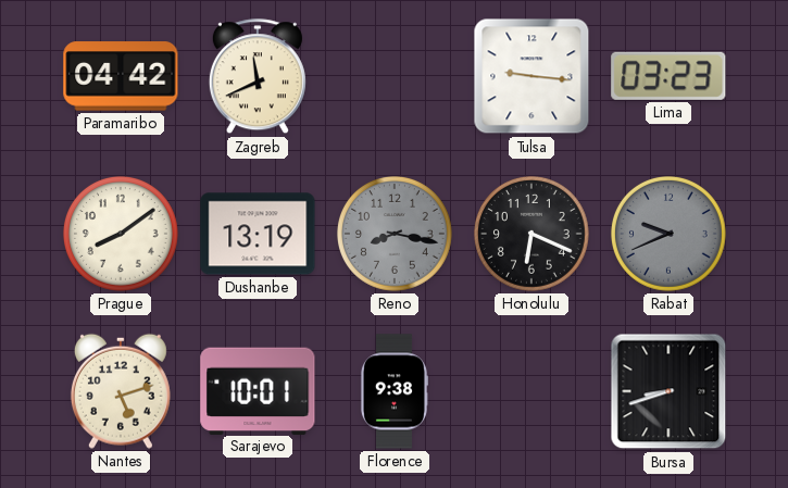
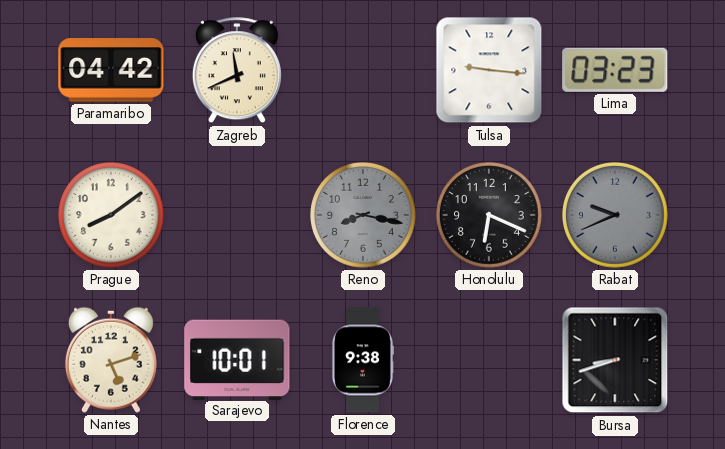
Dushanbe: 13:19 -> none
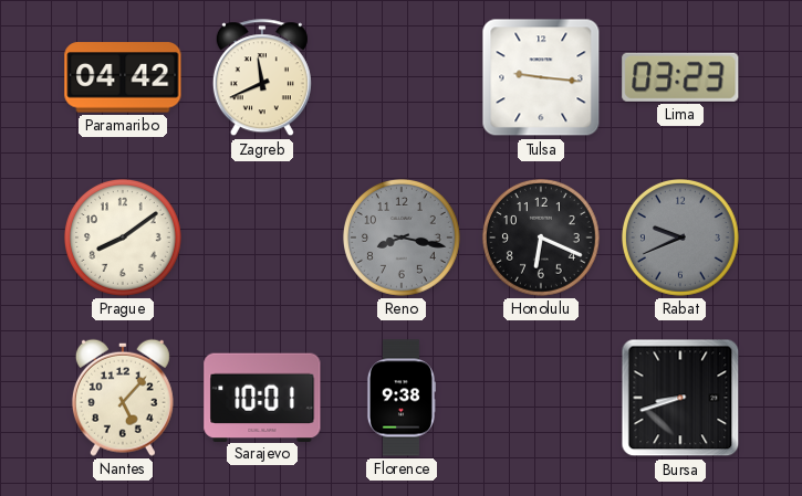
Nantes: 5:12 -> 5:07
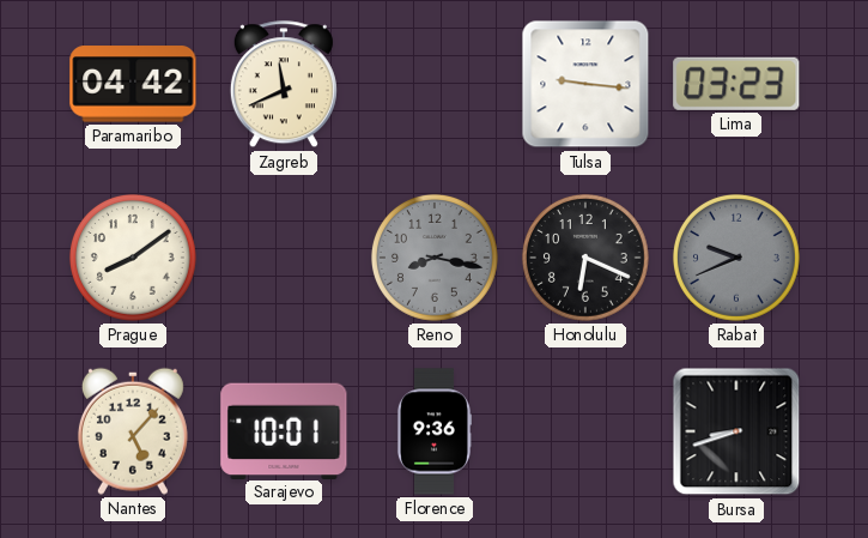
Florence: 9:38 -> 9:36
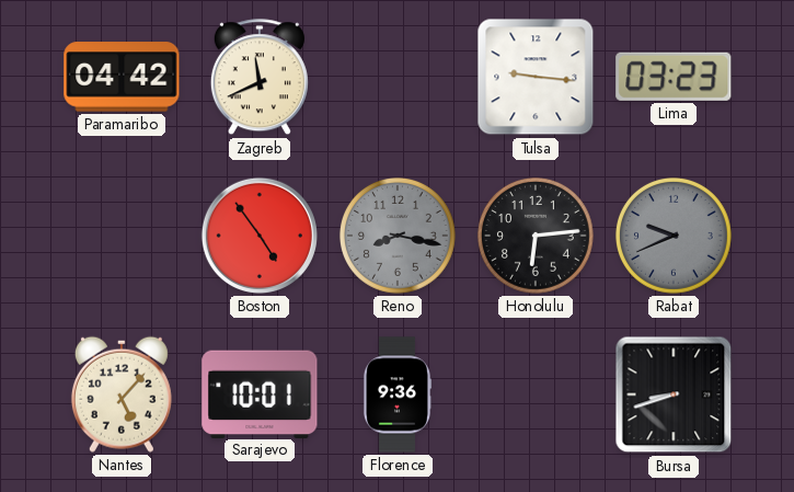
Prague: 8:09 -> none
Boston: none -> 4:54
Honolulu: 6:19 -> 6:14
